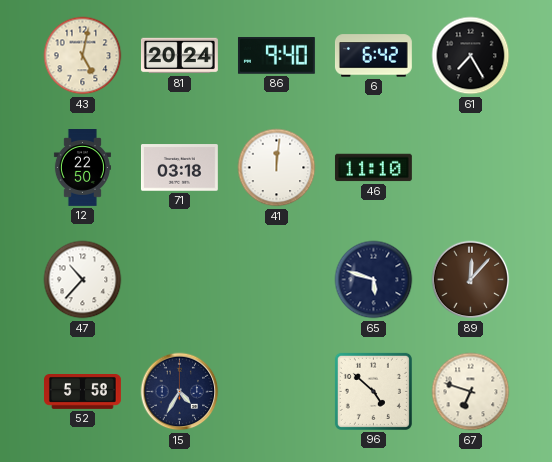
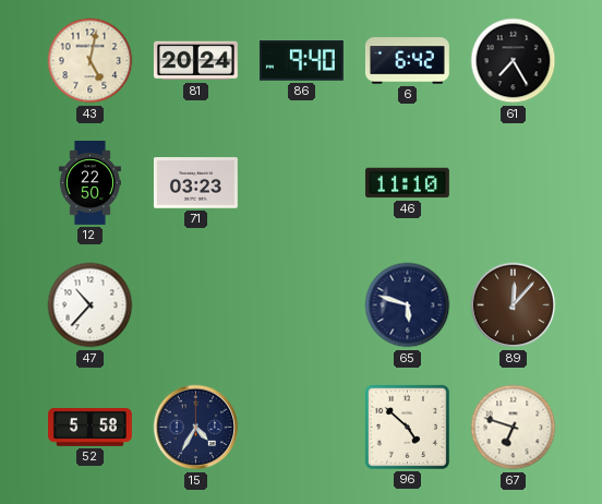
71: 03:18 -> 03:23
41: 12:01 -> none
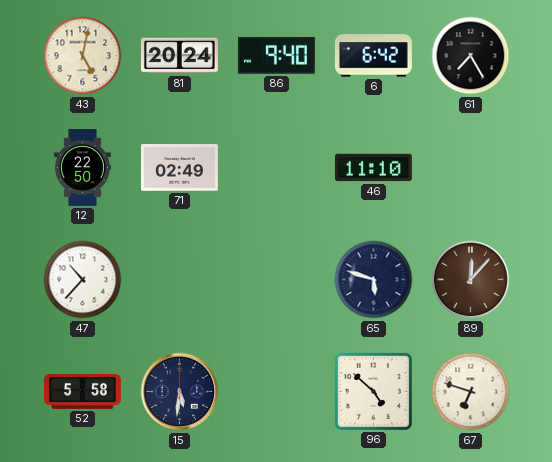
71: 03:23 -> 02:49
15: 4:35 -> 5:31
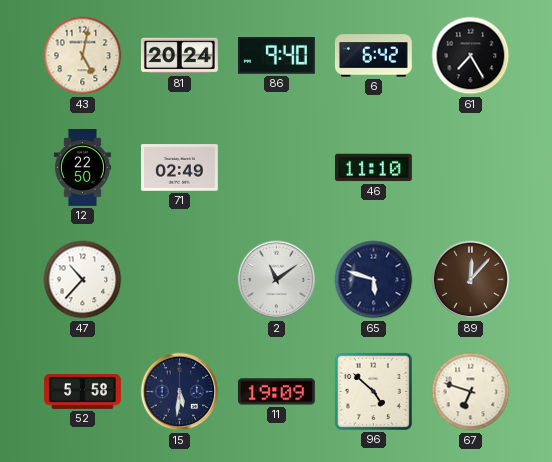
2: none -> 11:09
11: none -> 19:09
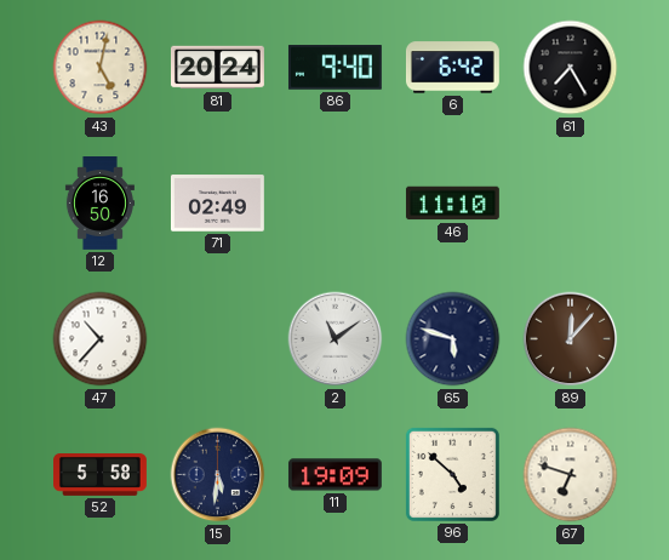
12: 22:50 -> 16:50
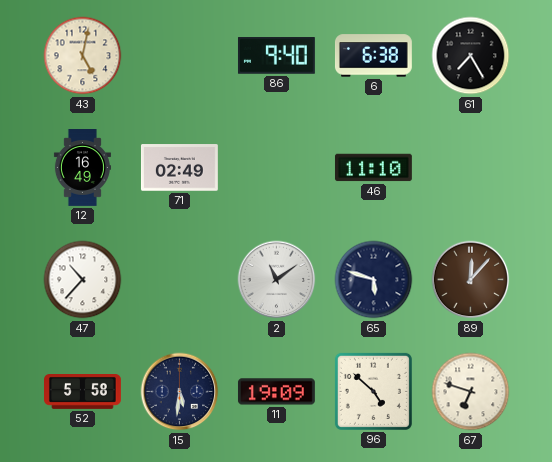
81: 20:24 -> none
6: 6:42 -> 6:38
12: 16:50 -> 16:49
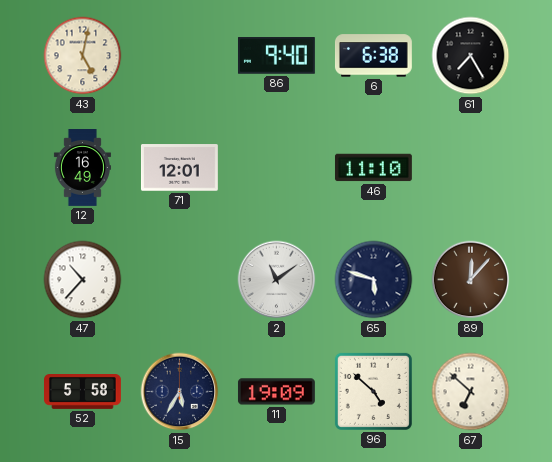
71: 02:49 -> 12:01
15: 5:31 -> 5:35
67: 6:48 -> 6:52
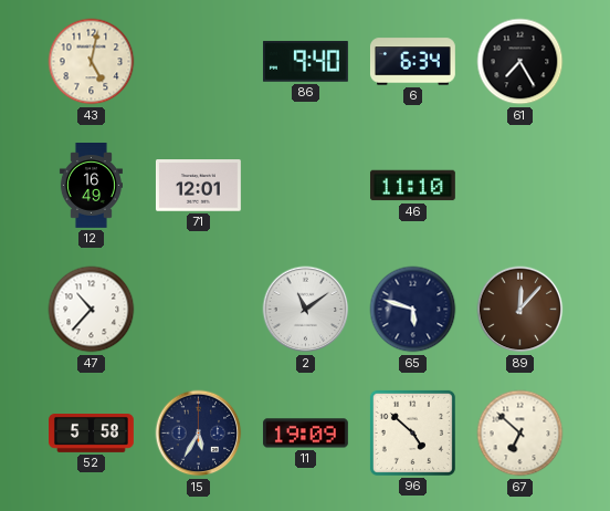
6: 6:38 -> 6:34
